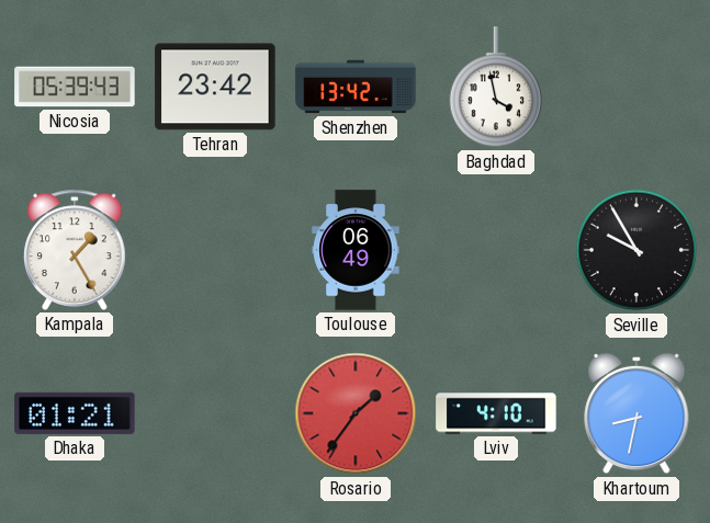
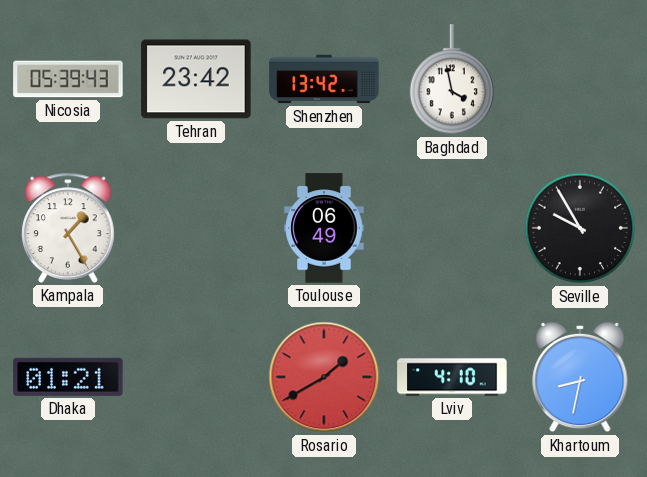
Rosario: 1:36 -> 1:40
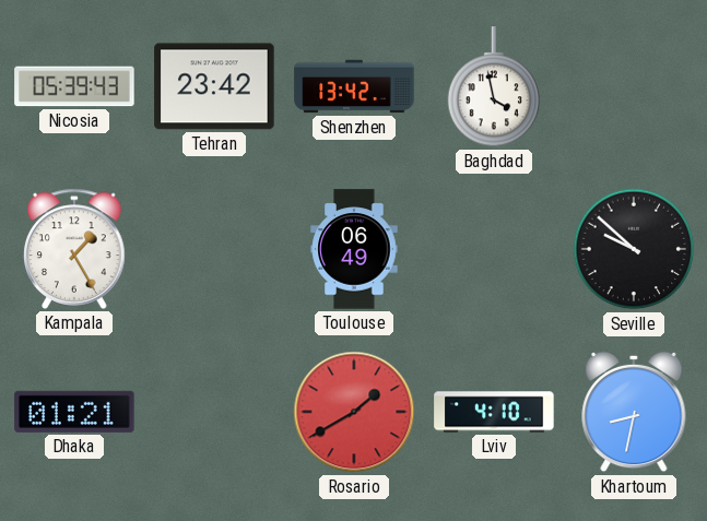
Seville: 9:55 -> 9:52
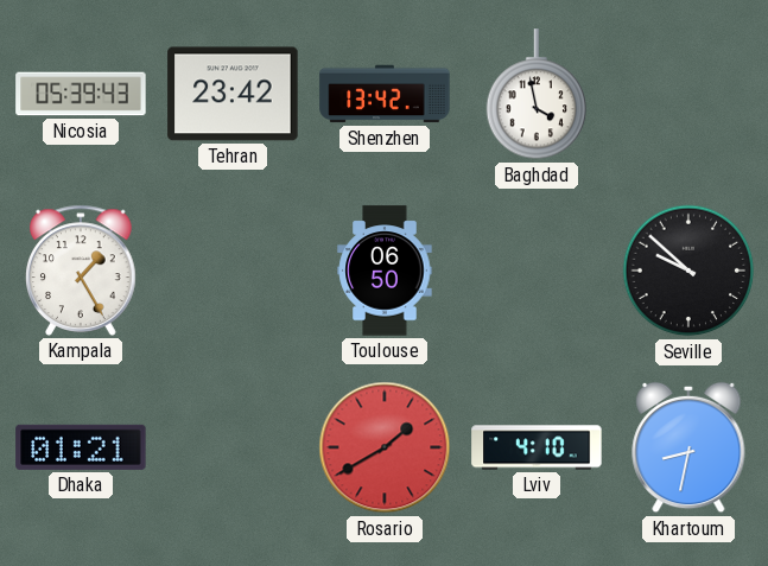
Toulouse: 06:49 -> 06:50
